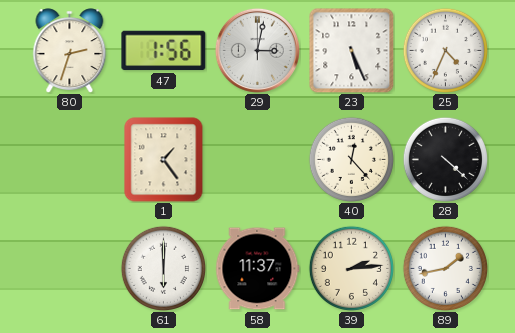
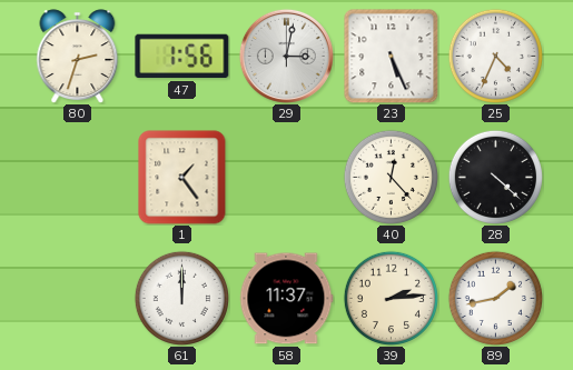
61: 6:00 -> 12:00
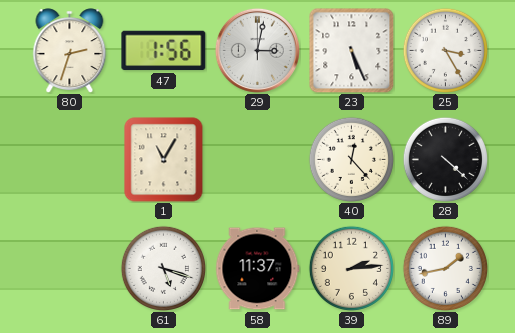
25: 4:34 -> 3:25
1: 1:24 -> 11:05
61: 12:00 -> 5:18
